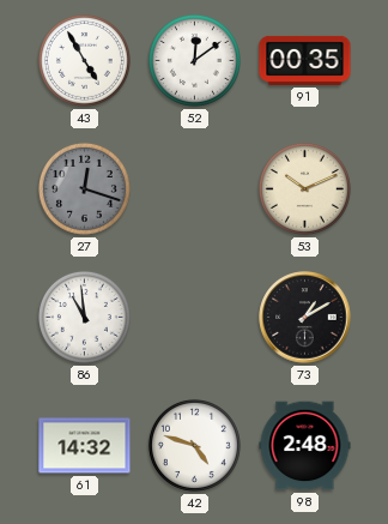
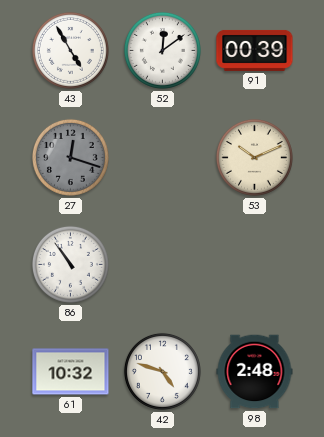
91: 00:35 -> 00:39
86: 10:59 -> 10:54
73: 1:10 -> none
61: 14:32 -> 10:32
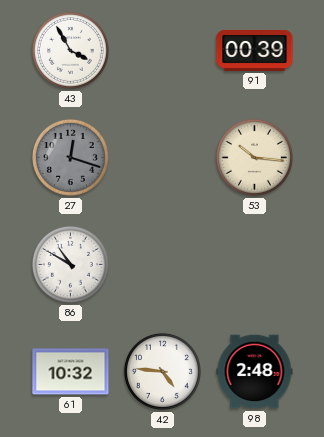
43: 4:55 -> 3:55
52: 12:09 -> none
53: 10:11 -> 10:16
86: 10:54 -> 10:50
42: 4:48 -> 4:46
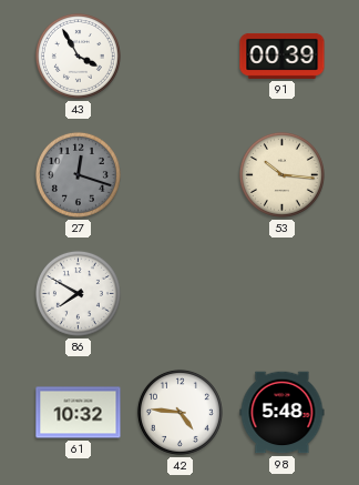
86: 10:50 -> 7:50
98: 2:48 -> 5:48
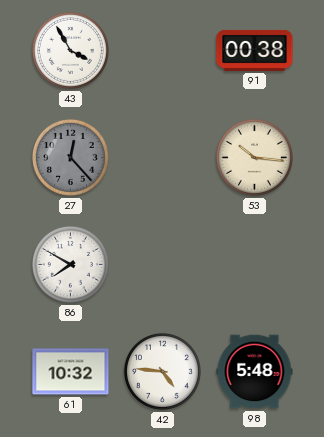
91: 00:39 -> 00:38
27: 12:18 -> 12:23
